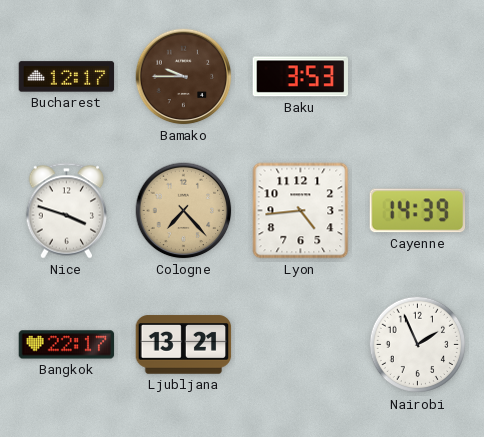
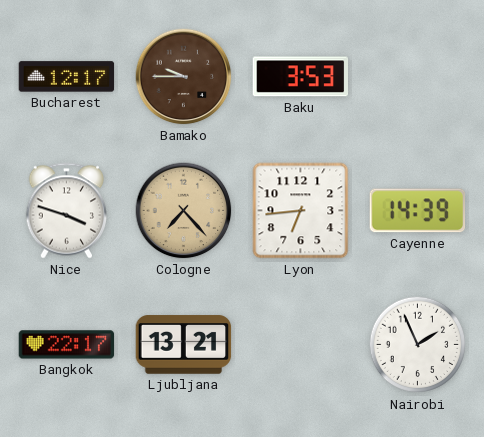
Lyon: 4:44 -> 6:44
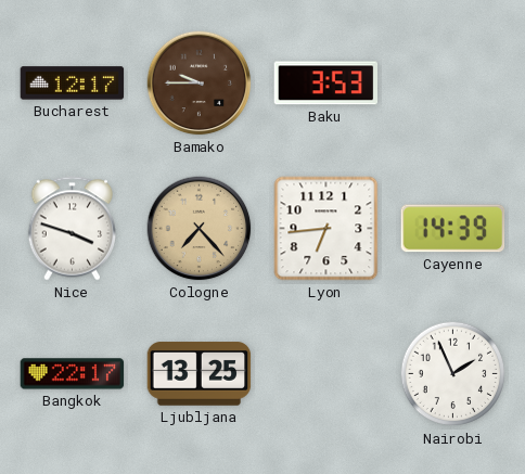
Ljubljana: 13:21 -> 13:25
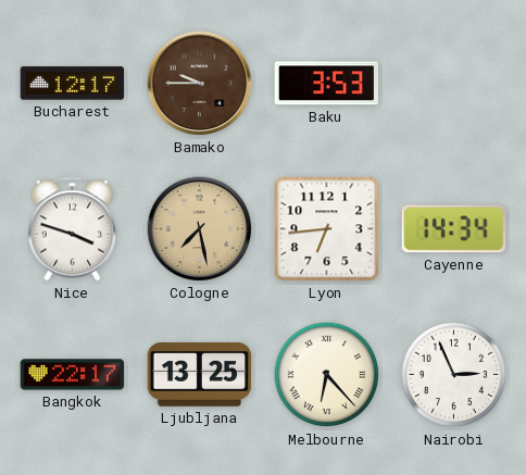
Cologne: 7:23 -> 7:28
Cayenne: 14:39 -> 14:34
Melbourne: none -> 6:23
Nairobi: 1:56 -> 2:56
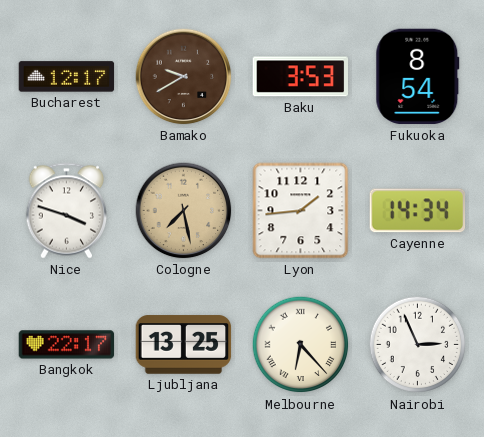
Bamako: 9:45 -> 9:40
Fukuoka: none -> 8:54
Lyon: 6:44 -> 1:44
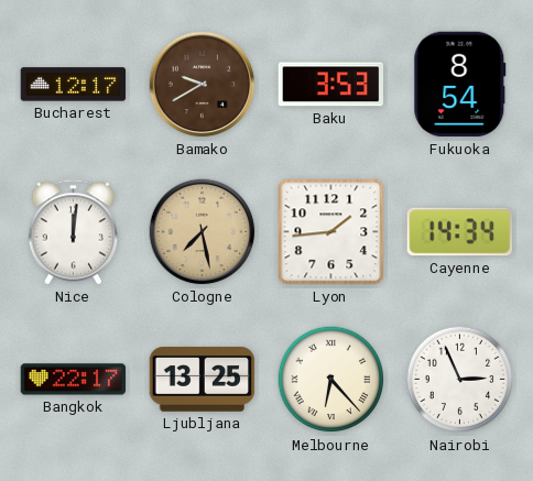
Nice: 3:48 -> 12:01
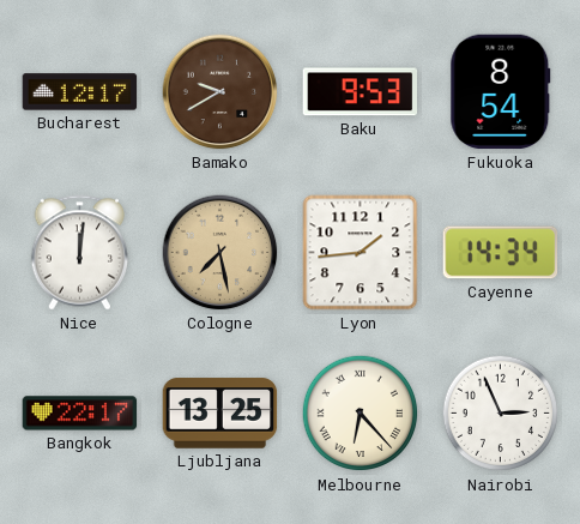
Baku: 3:53 -> 9:53
